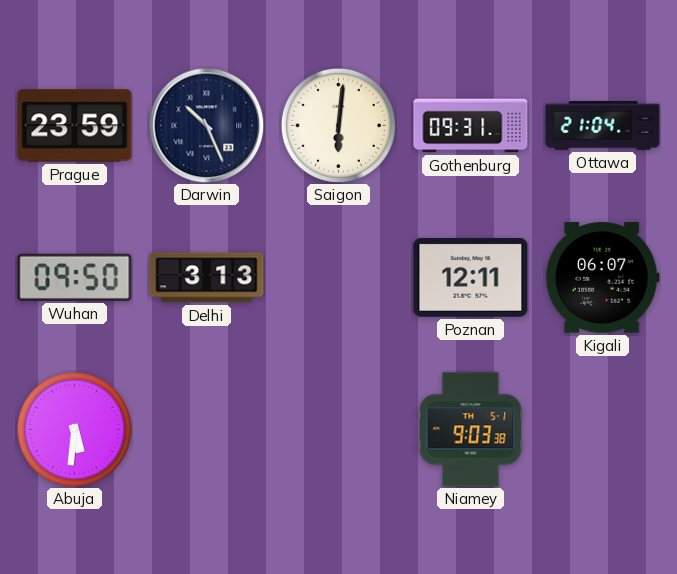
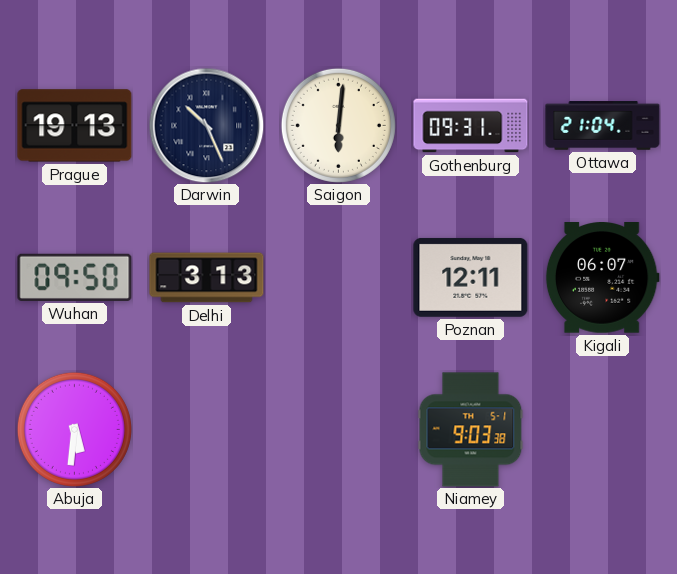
Prague: 23:59 -> 19:13
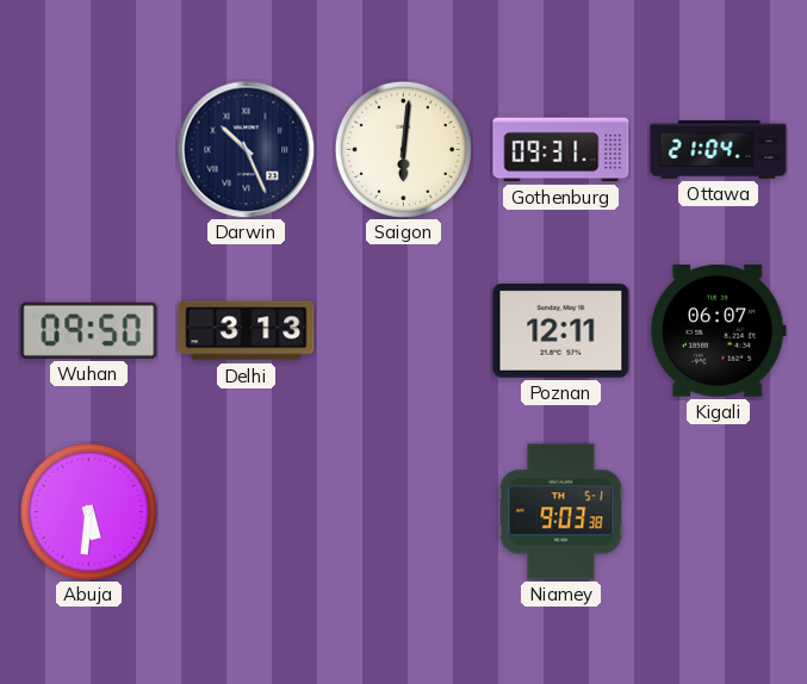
Prague: 19:13 -> none
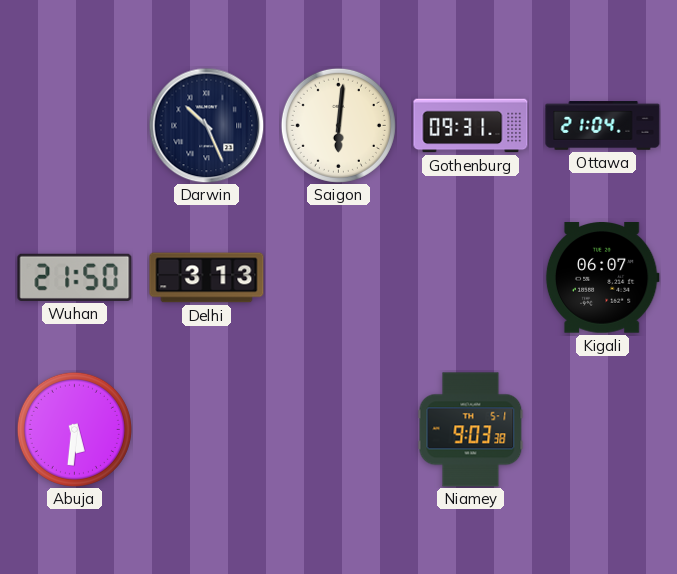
Wuhan: 09:50 -> 21:50
Poznan: 12:11 -> none
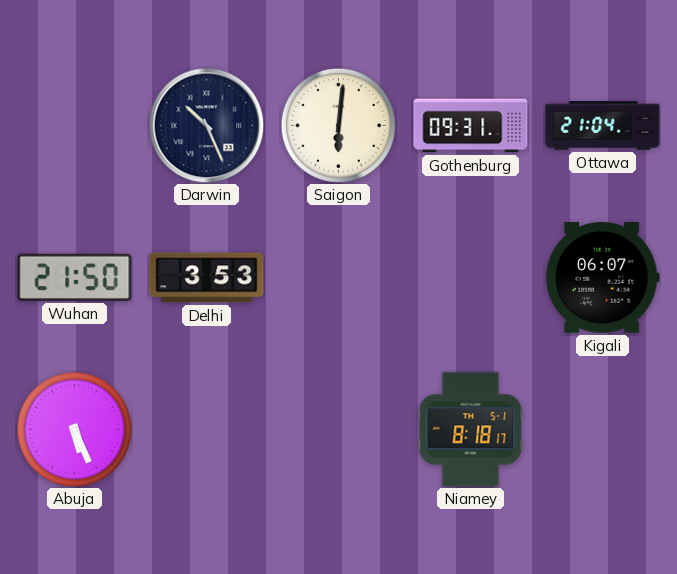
Delhi: 3:13 -> 3:53
Abuja: 5:31 -> 5:26
Niamey: 9:03 -> 8:18
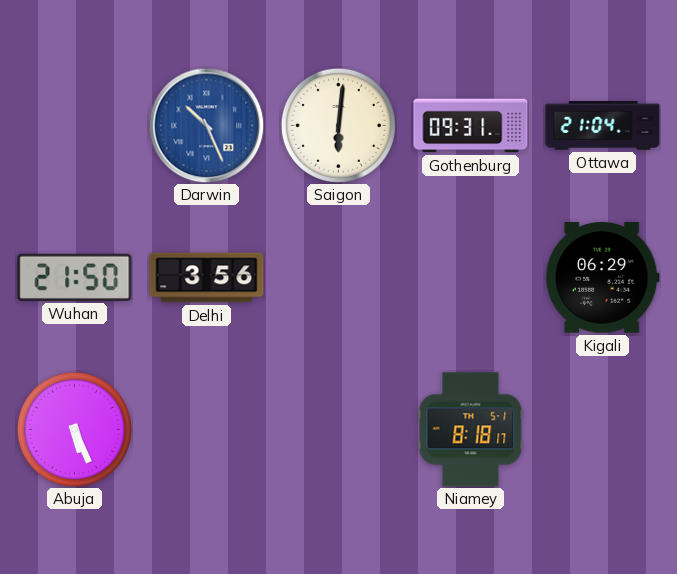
Darwin dial: navy -> blue
Delhi: 3:53 -> 3:56
Kigali: 06:07 -> 06:29
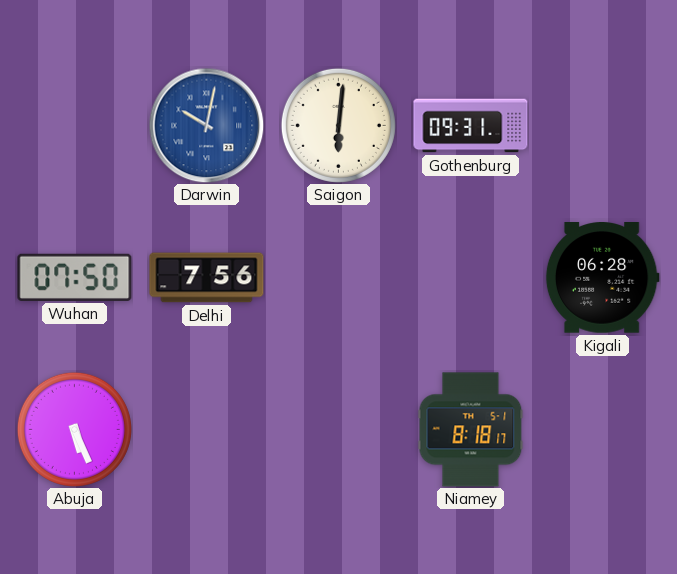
Darwin: 10:26 -> 10:02
Ottawa: 21:04 -> none
Wuhan: 21:50 -> 07:50
Delhi: 3:56 -> 7:56
Kigali: 06:29 -> 06:28
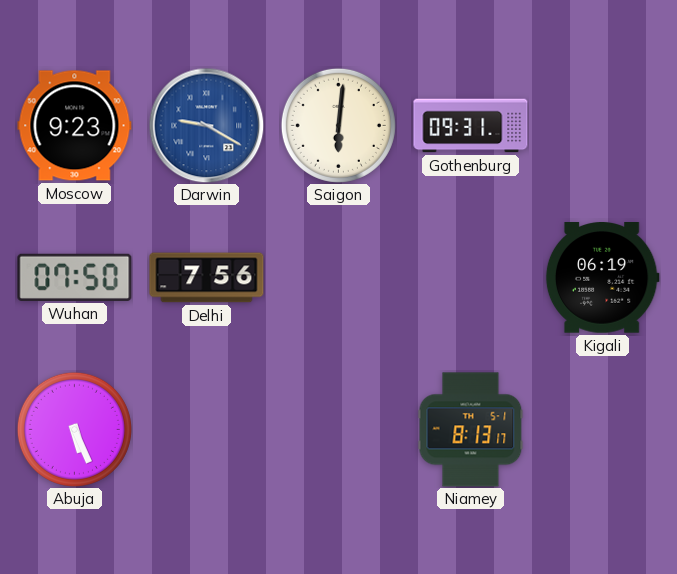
Moscow: none -> 9:23
Darwin: 10:02 -> 9:20
Kigali: 06:28 -> 06:19
Niamey: 8:18 -> 8:13
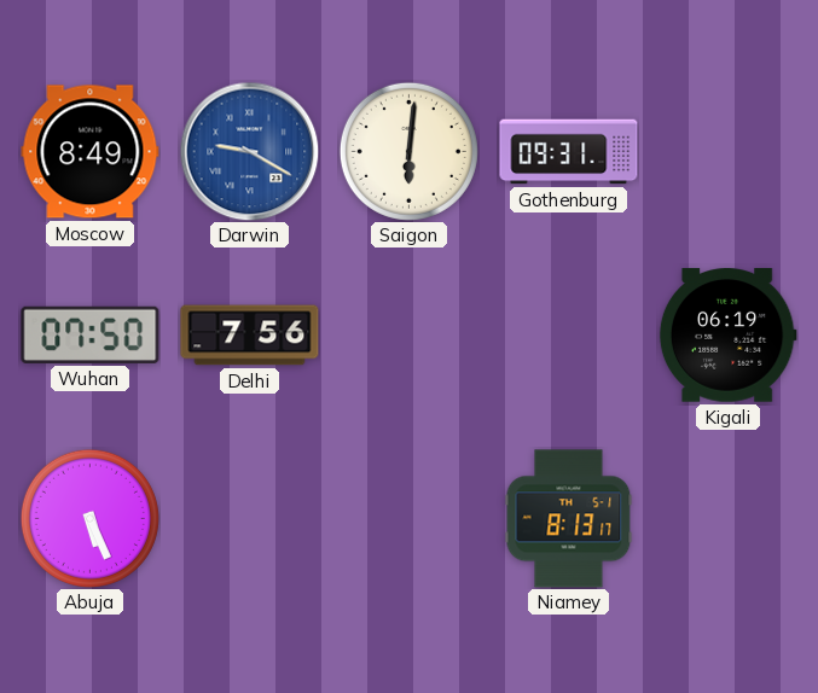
Moscow: 9:23 -> 8:49
